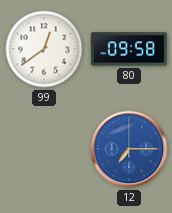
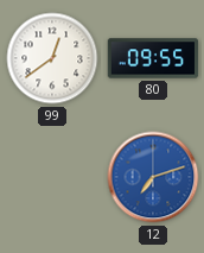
80: 09:58 -> 09:55
12: 7:15 -> 7:12
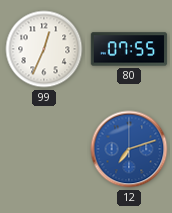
99: 12:39 -> 12:34
80: 09:55 -> 07:55
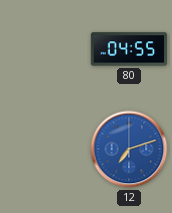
99: 12:34 -> none
80: 07:55 -> 04:55
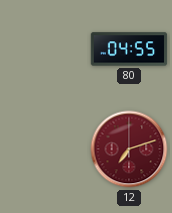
12 dial: blue -> burgundy
